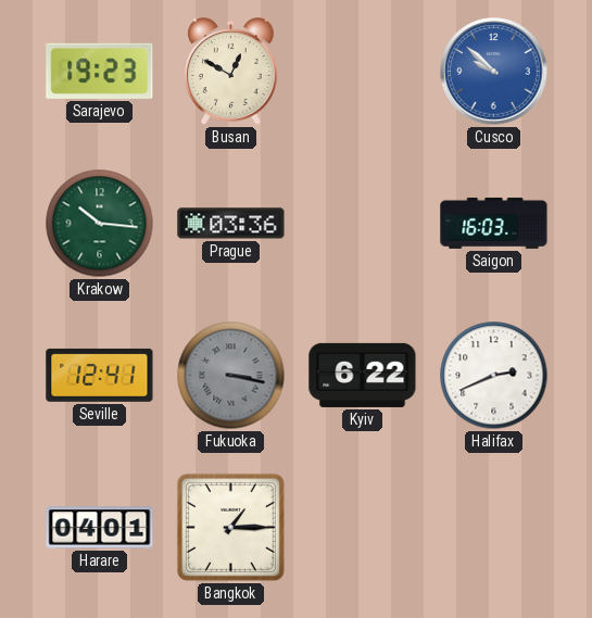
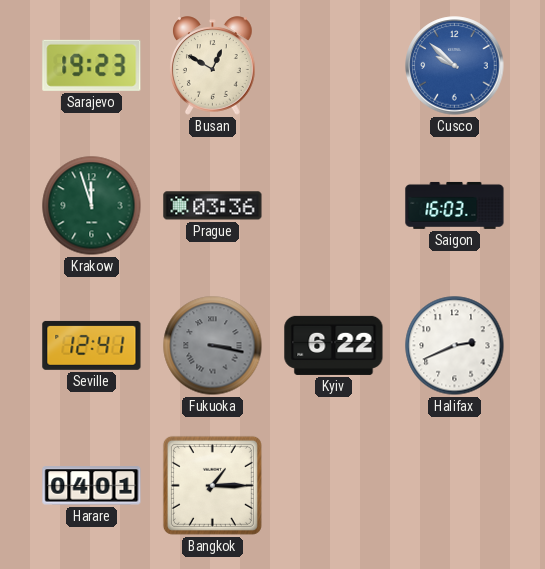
Krakow: 10:16 -> 11:57
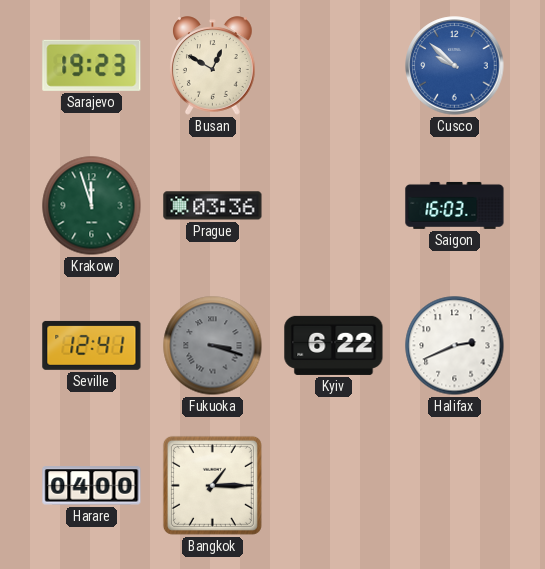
Fukuoka: 3:17 -> 3:18
Harare: 04:01 -> 04:00
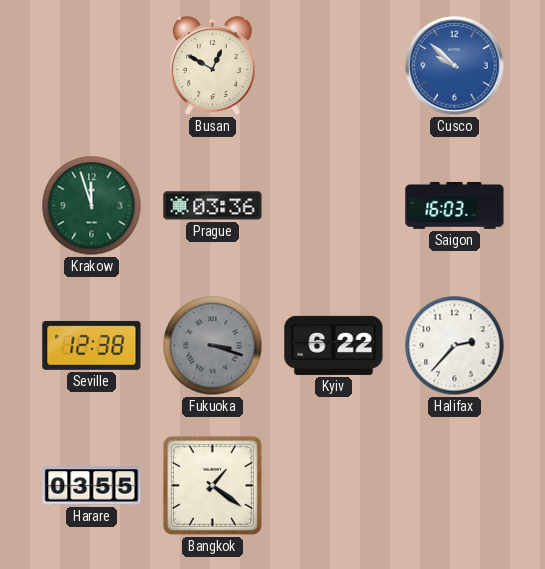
Sarajevo: 19:23 -> none
Seville: 12:41 -> 12:38
Halifax: 2:41 -> 2:37
Harare: 04:00 -> 03:55
Bangkok: 1:15 -> 1:21
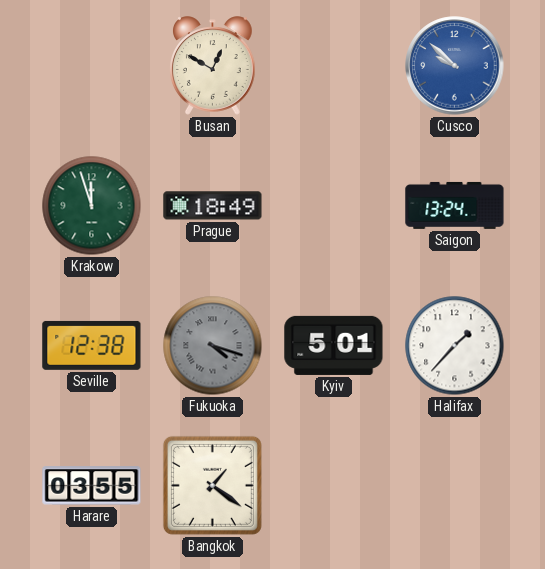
Prague: 03:36 -> 18:49
Saigon: 16:03 -> 13:24
Fukuoka: 3:18 -> 4:18
Kyiv: 6:22 -> 5:01
Halifax: 2:37 -> 1:37
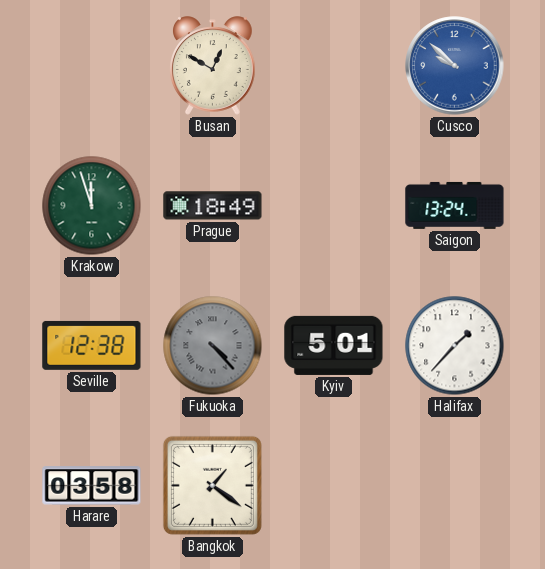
Fukuoka: 4:18 -> 4:23
Harare: 03:55 -> 03:58
